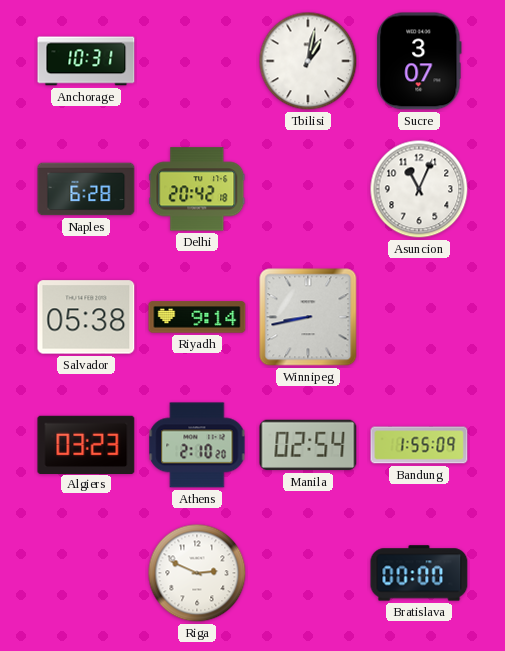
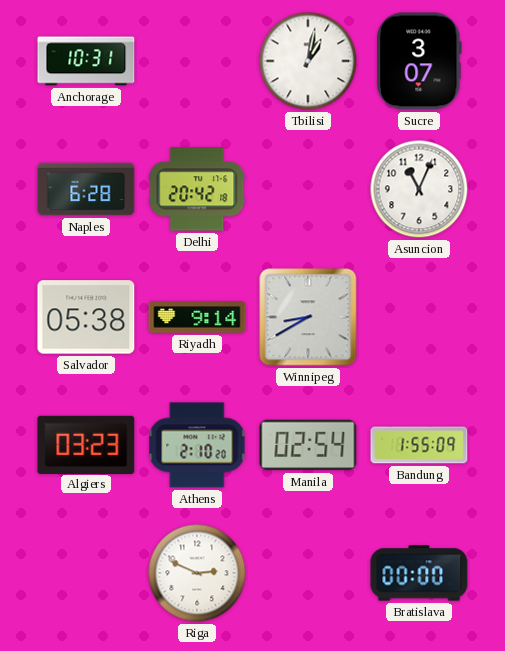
Winnipeg: 8:43 -> 8:40
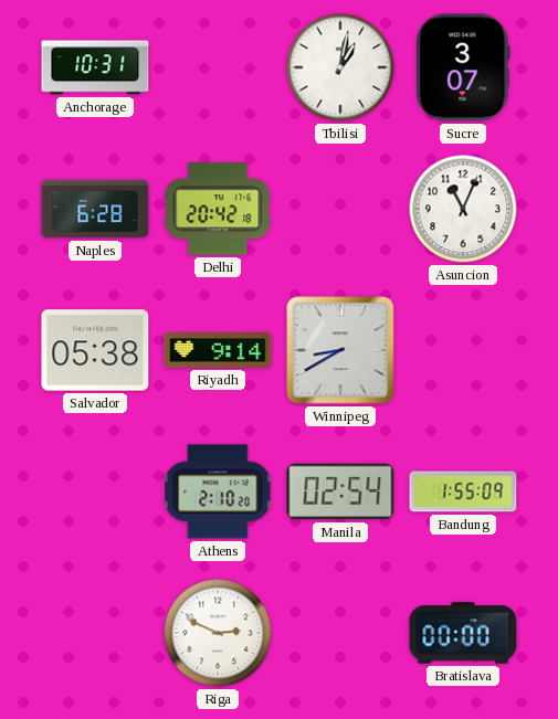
Algiers: 03:23 -> none
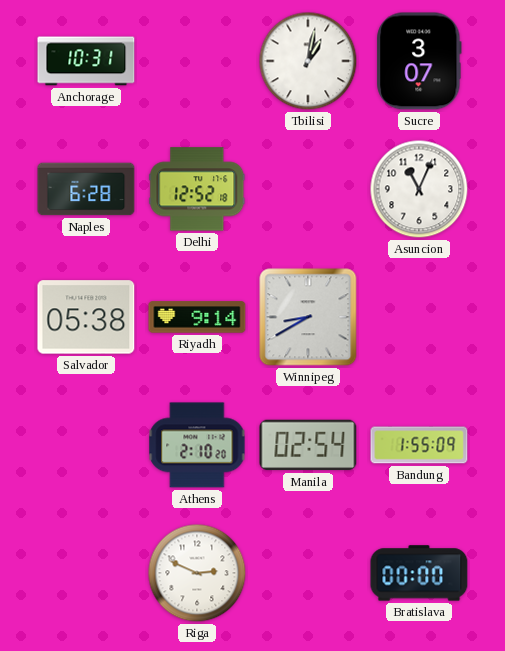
Delhi: 20:42 -> 12:52
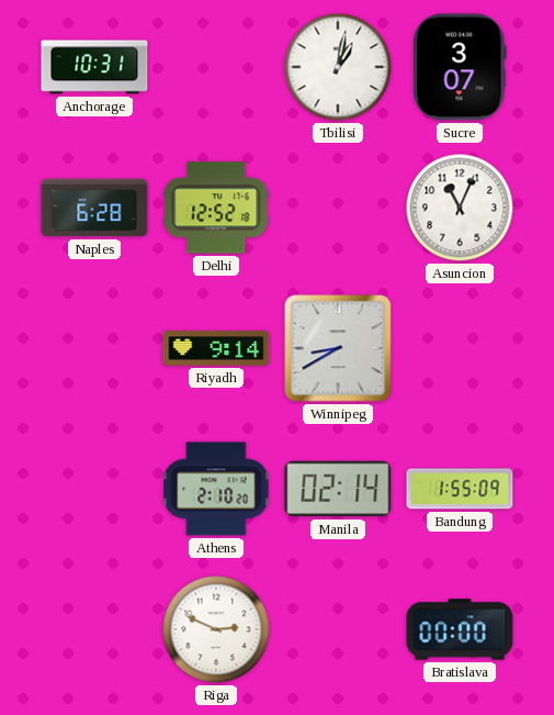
Salvador: 05:38 -> none
Manila: 02:54 -> 02:14
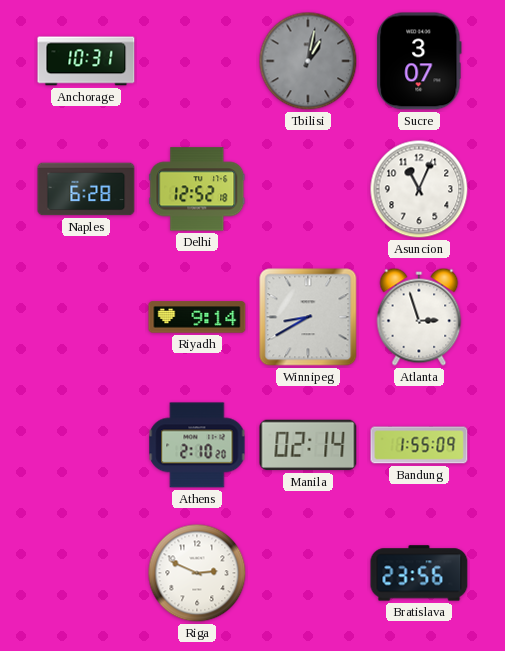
Tbilisi dial: white -> grey
Atlanta: none -> 2:57
Bratislava: 00:00 -> 23:56
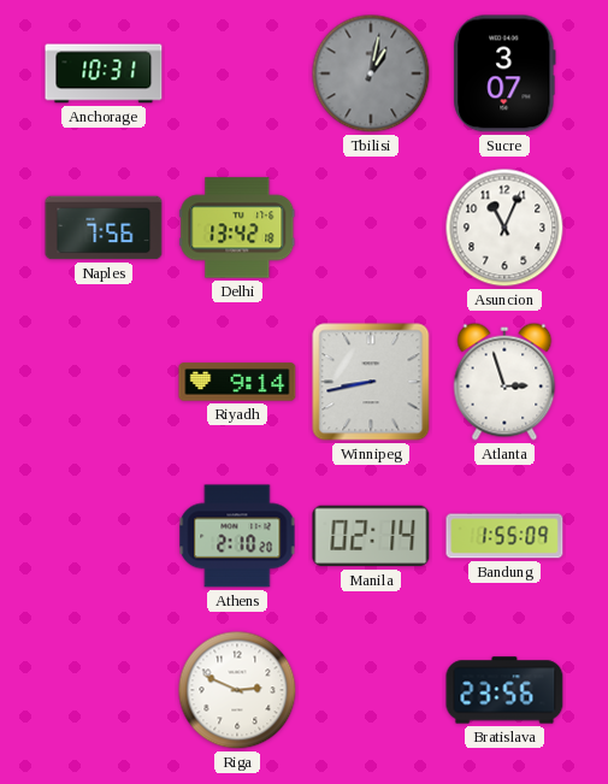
Naples: 6:28 -> 7:56
Delhi: 12:52 -> 13:42
Winnipeg: 8:40 -> 8:43
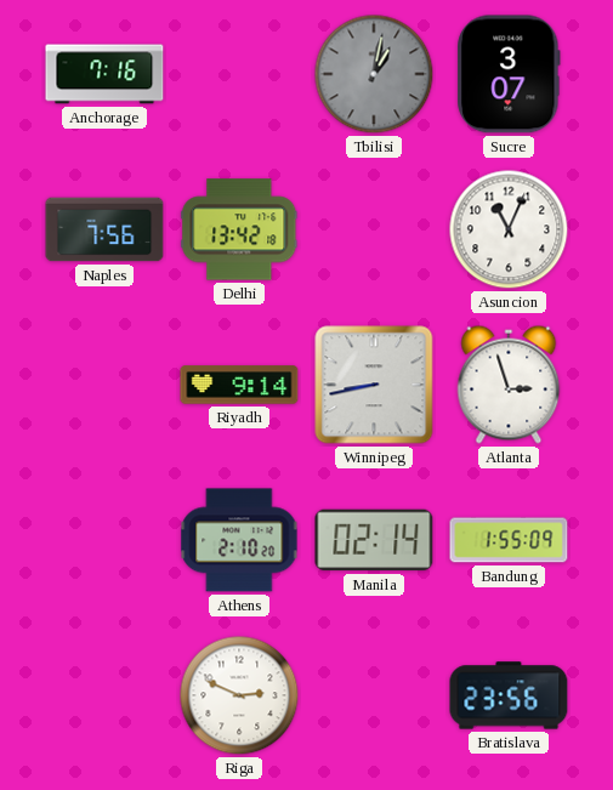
Anchorage: 10:31 -> 7:16
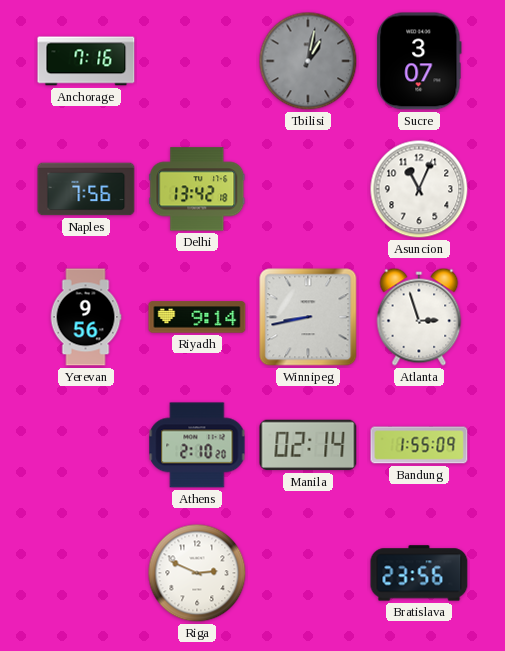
Yerevan: none -> 9:56
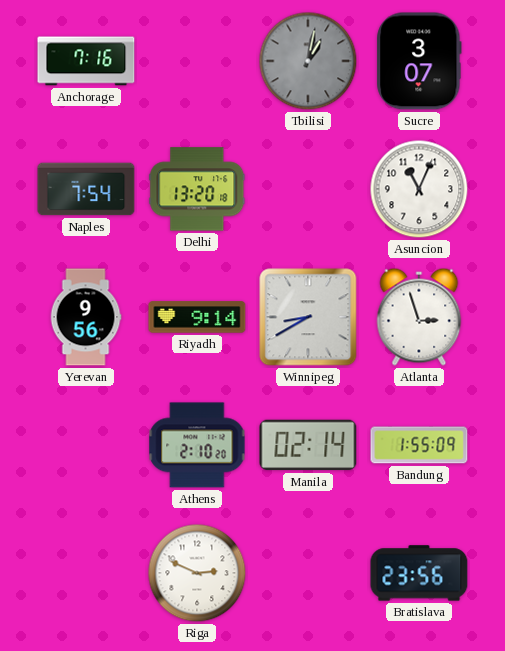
Naples: 7:56 -> 7:54
Delhi: 13:42 -> 13:20
Winnipeg: 8:43 -> 8:40
